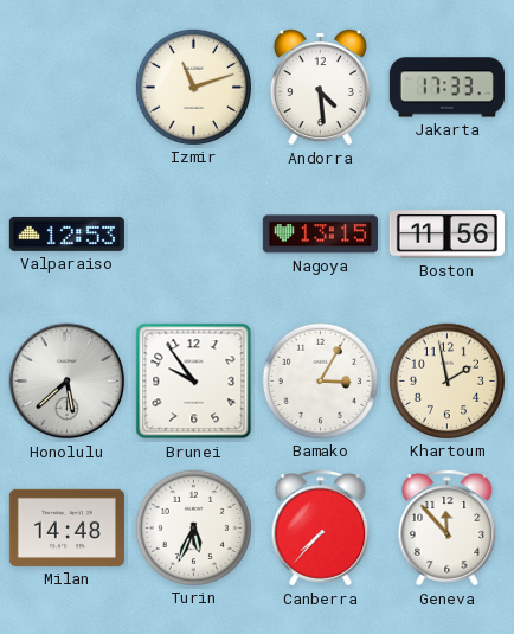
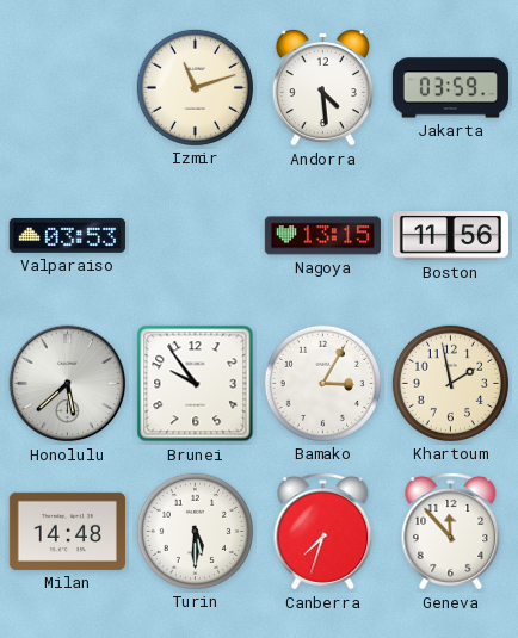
Jakarta: 17:33 -> 03:59
Valparaiso: 12:53 -> 03:53
Turin: 5:34 -> 5:30
Canberra: 7:37 -> 7:33
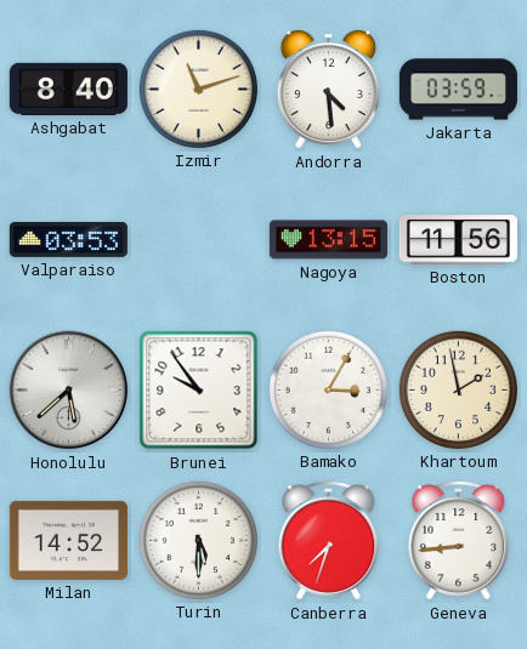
Ashgabat: none -> 8:40
Milan: 14:48 -> 14:52
Geneva: 11:53 -> 8:44
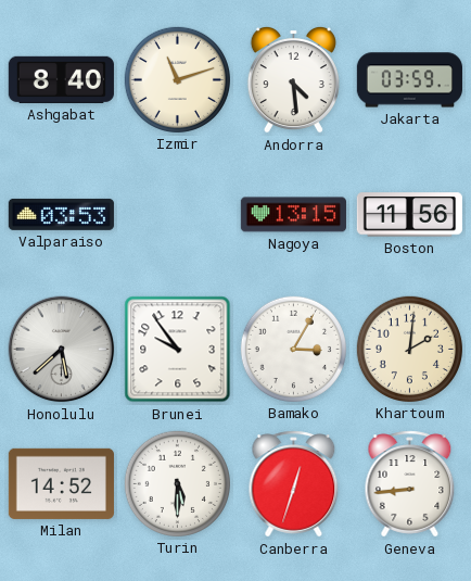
Khartoum: 1:58 -> 2:01
Canberra: 7:33 -> 12:33
